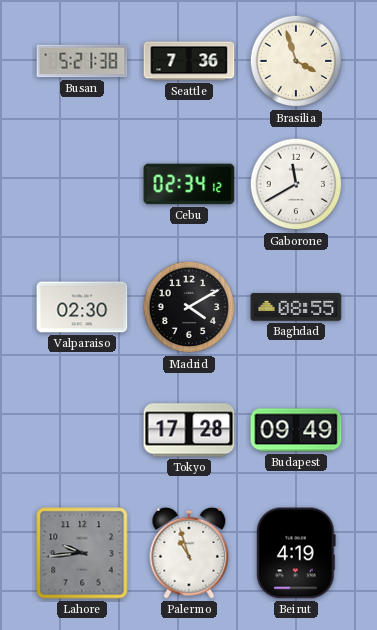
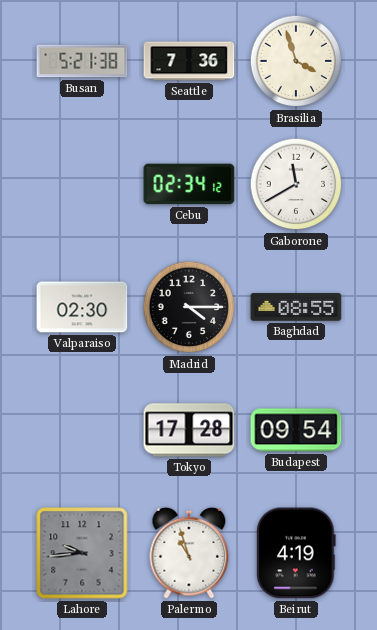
Madrid: 4:10 -> 4:15
Budapest: 09:49 -> 09:54
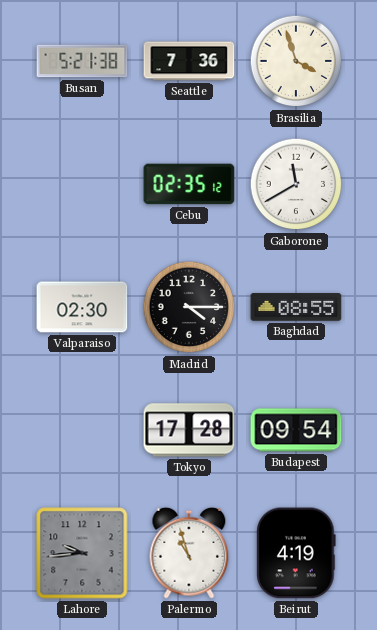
Cebu: 02:34 -> 02:35
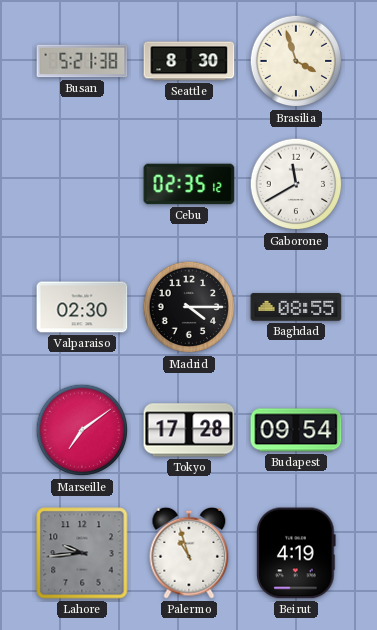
Seattle: 7:36 -> 8:30
Marseille: none -> 7:09
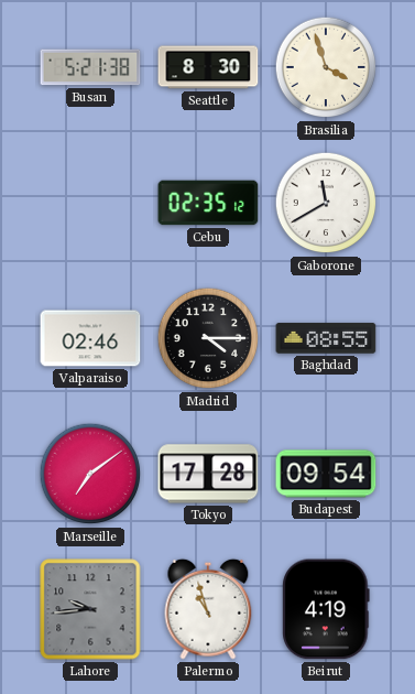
Valparaiso: 02:30 -> 02:46
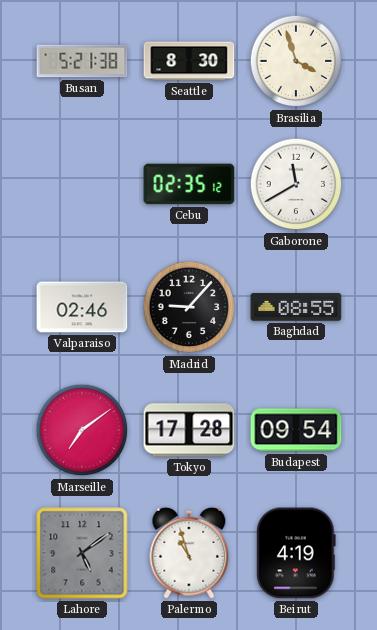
Madrid: 4:15 -> 9:07
Lahore: 9:44 -> 5:09
